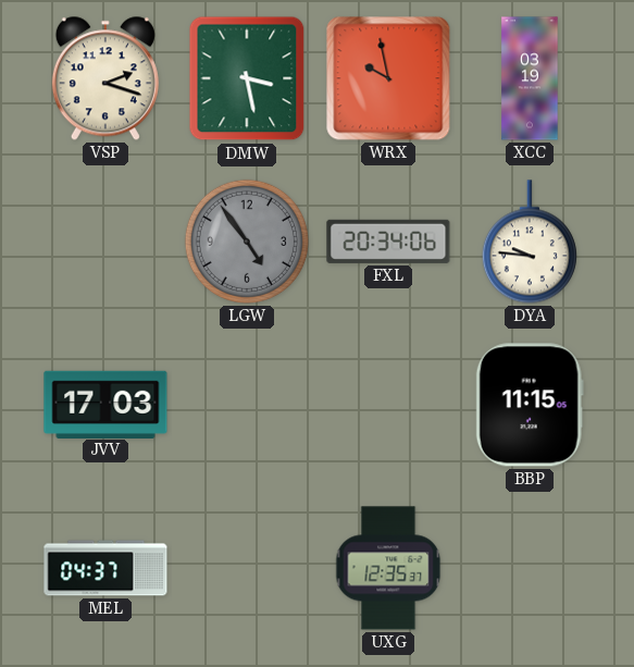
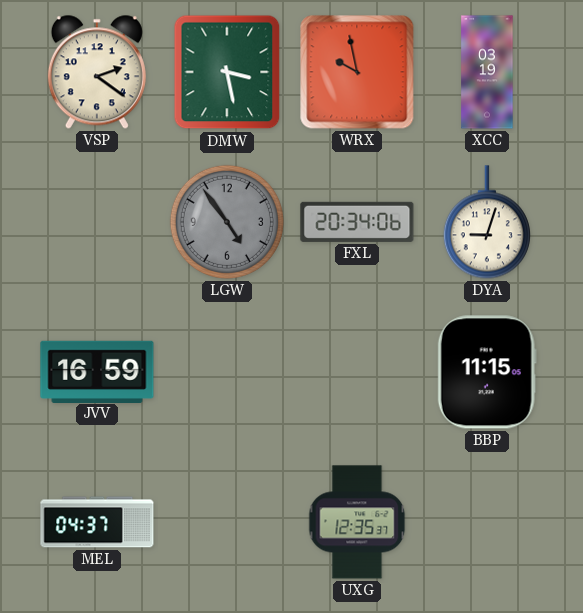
VSP: 2:18 -> 2:21
DYA: 9:46 -> 9:03
JVV: 17:03 -> 16:59
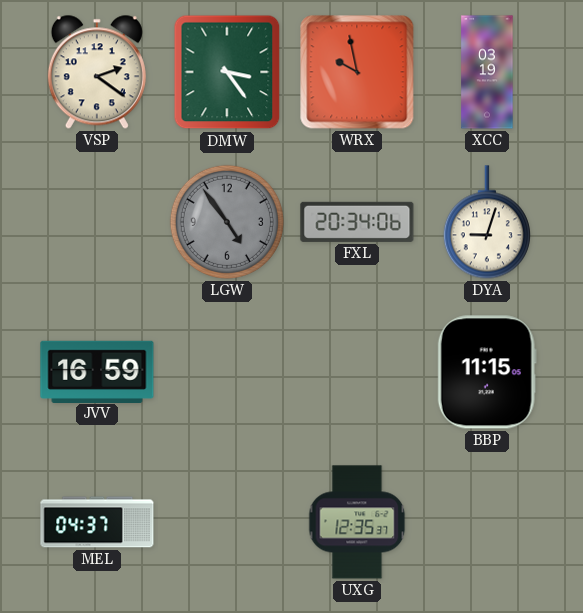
DMW: 3:28 -> 3:24
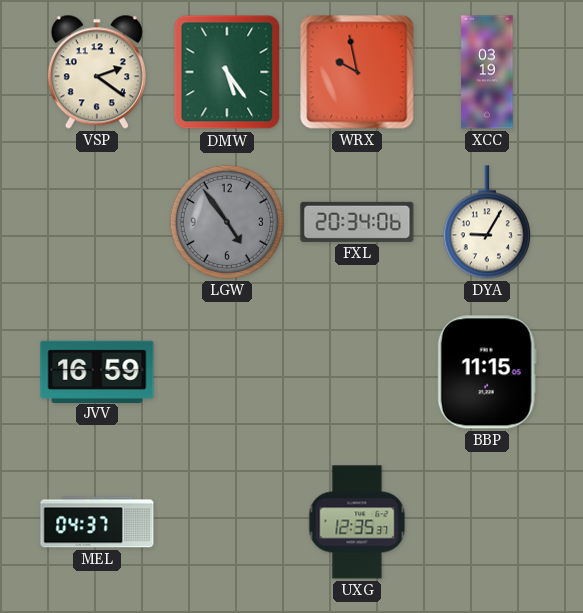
DMW: 3:24 -> 5:24
DYA: 9:03 -> 9:05
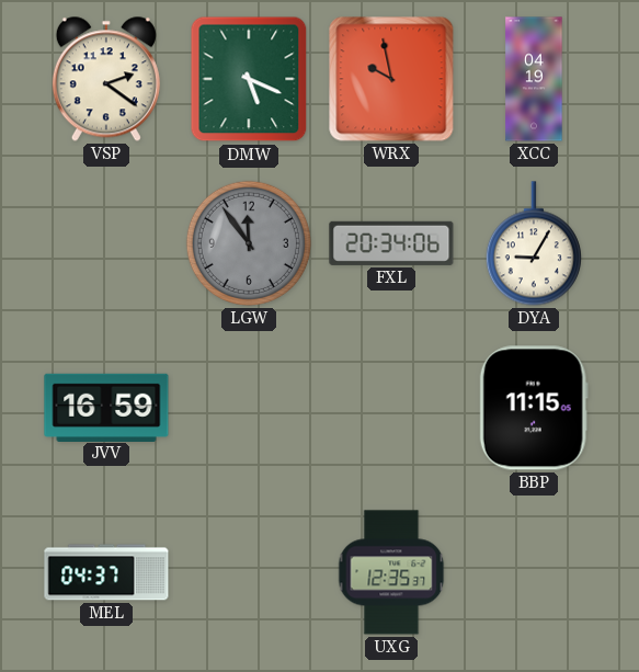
DMW: 5:24 -> 5:19
XCC: 03:19 -> 04:19
LGW: 4:54 -> 11:54
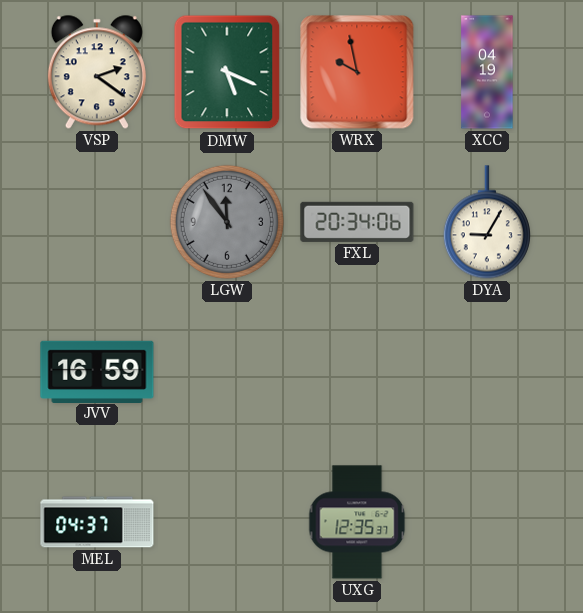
BBP: 11:15 -> none
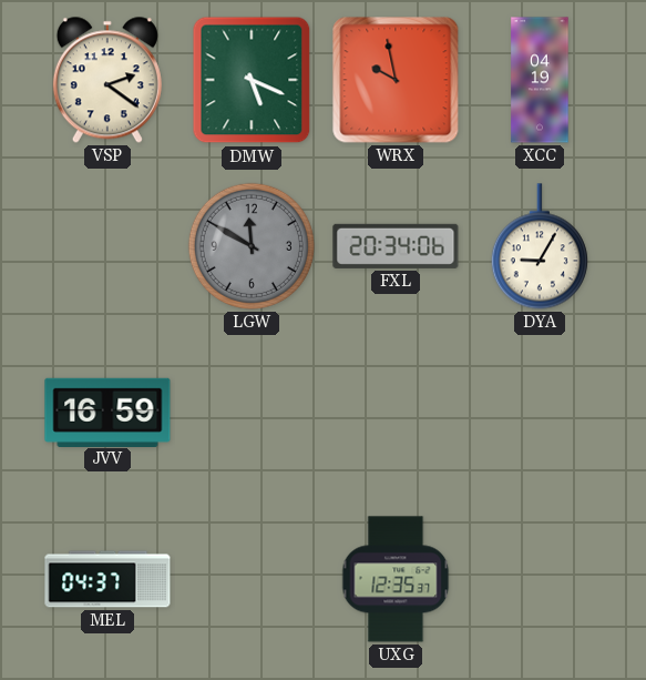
LGW: 11:54 -> 11:50
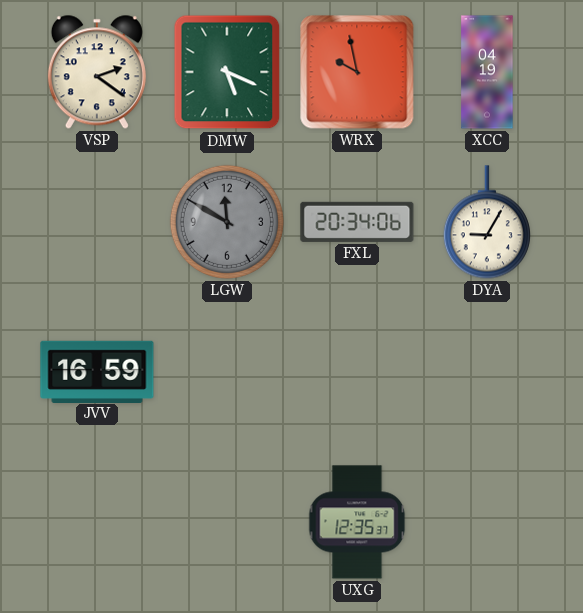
MEL: 04:37 -> none
